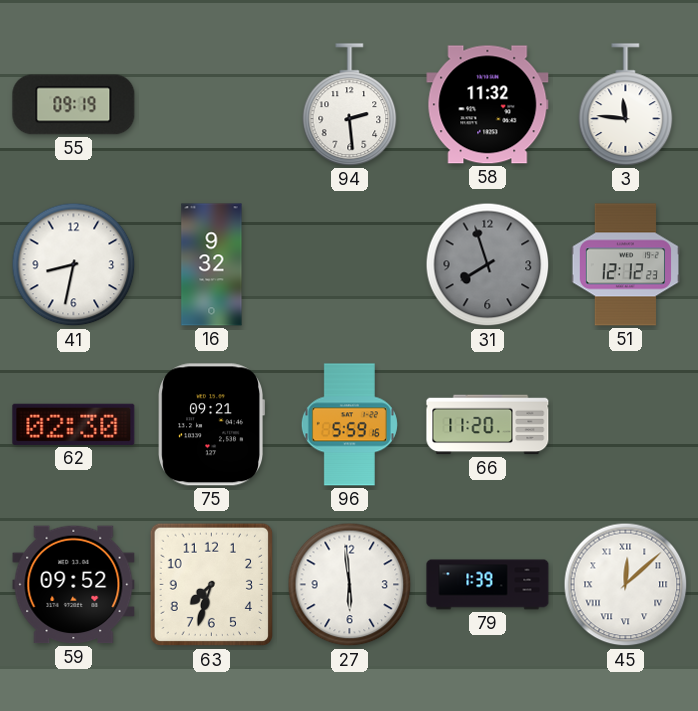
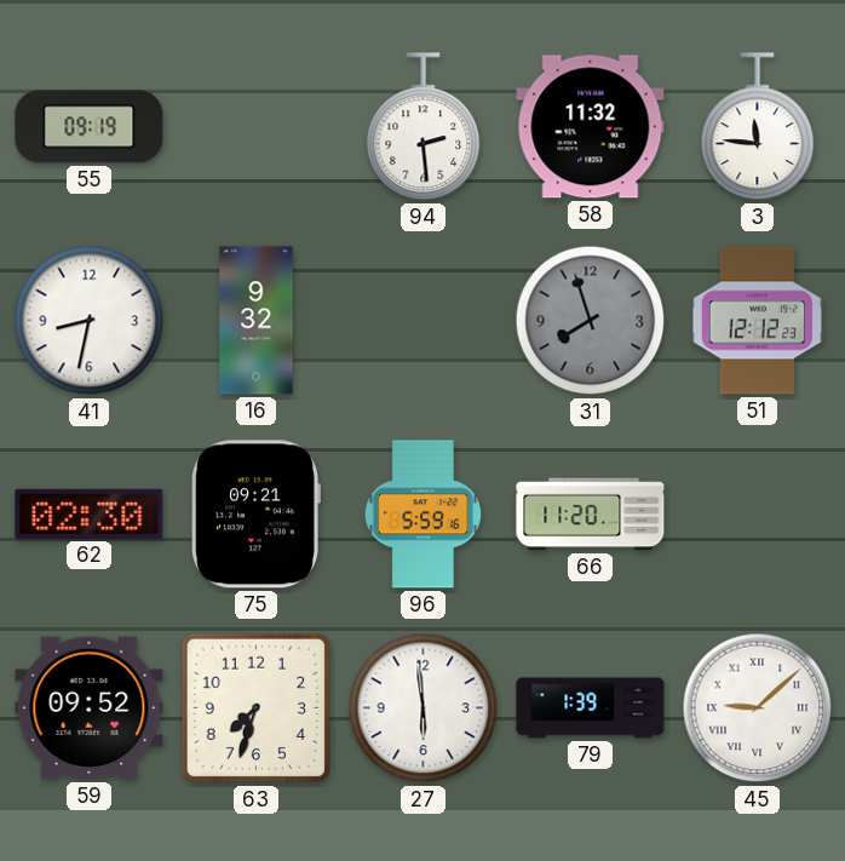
45: 12:08 -> 9:08
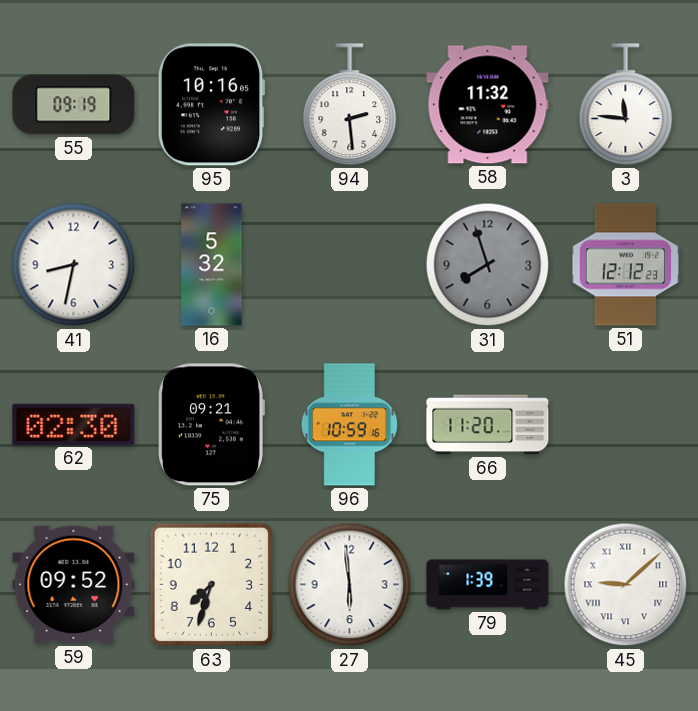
95: none -> 10:16
16: 9:32 -> 5:32
96: 5:59 -> 10:59
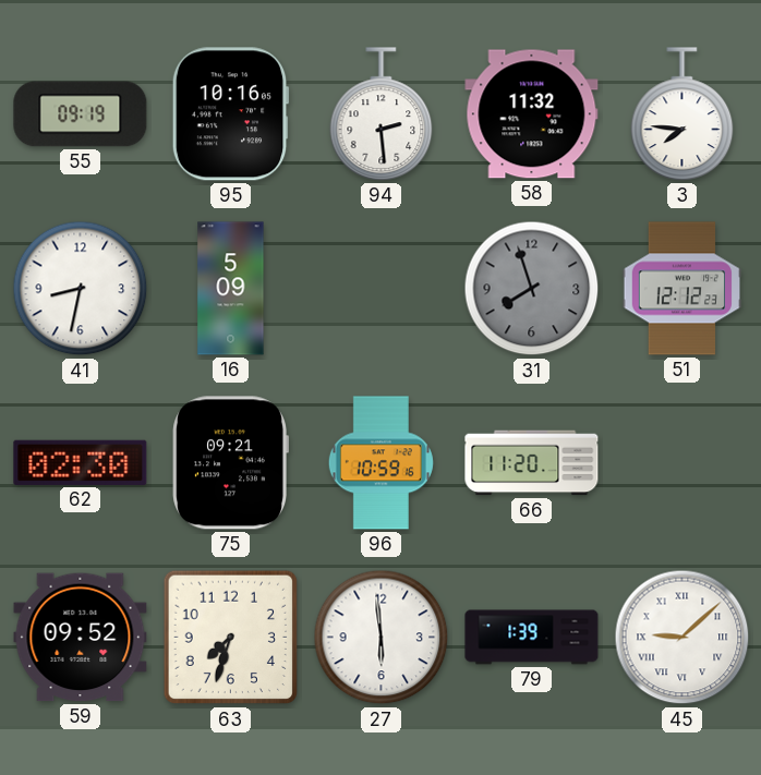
3: 11:46 -> 7:46
16: 5:32 -> 5:09
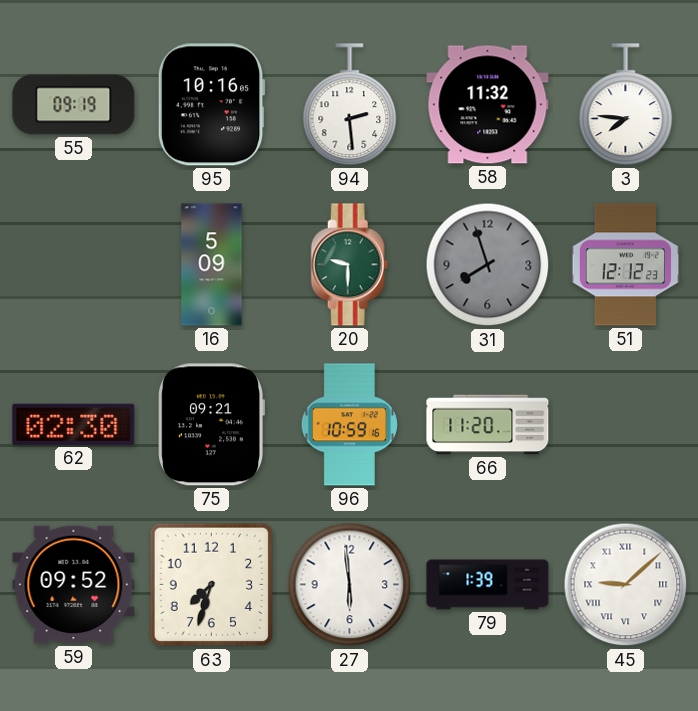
41: 8:32 -> none
20: none -> 9:30
